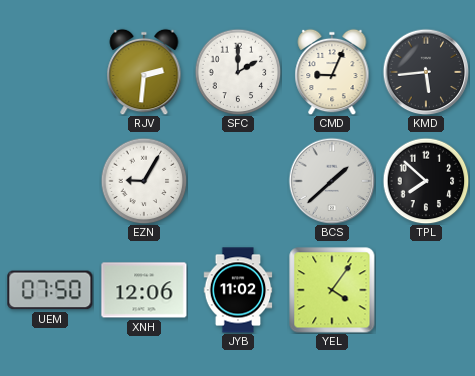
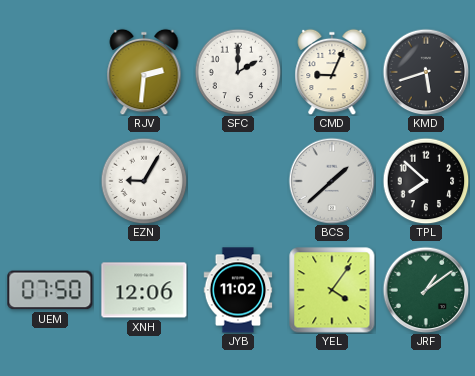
KMD: 5:44 -> 5:42
JRF: none -> 1:09
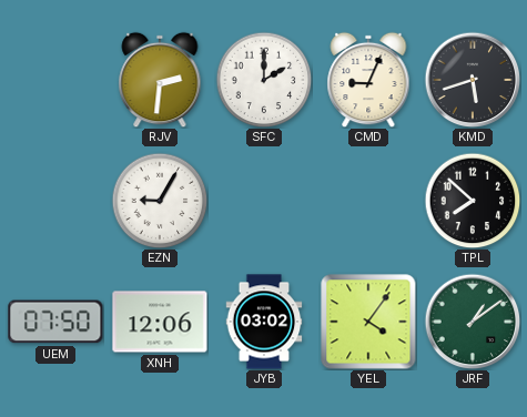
BCS: 1:38 -> none
JYB: 11:02 -> 03:02
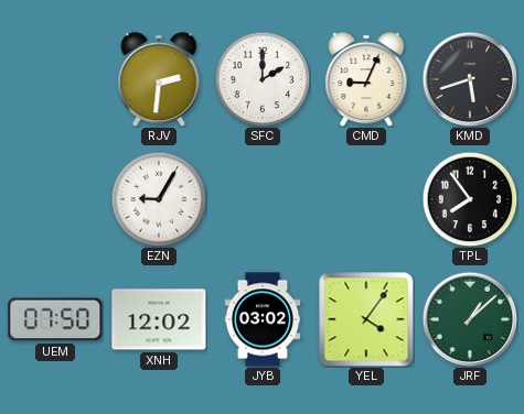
TPL: 7:52 -> 7:54
XNH: 12:06 -> 12:02
JRF: 1:09 -> 1:08
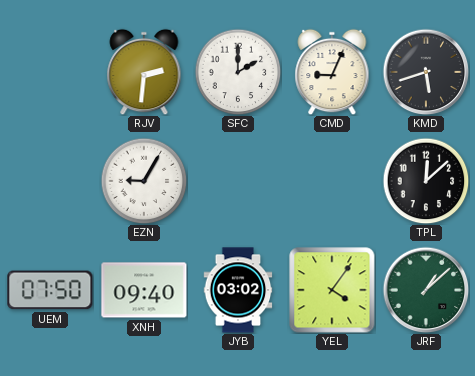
TPL: 7:54 -> 12:08
XNH: 12:02 -> 09:40
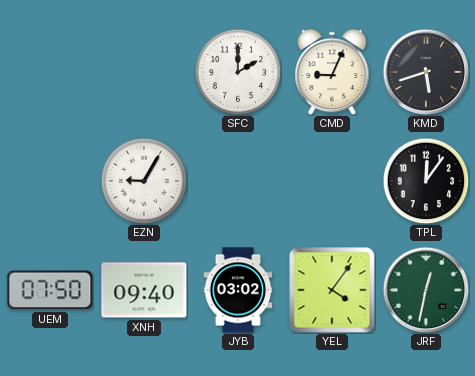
RJV: 2:31 -> none
TPL: 12:08 -> 12:06
JRF: 1:08 -> 12:32
